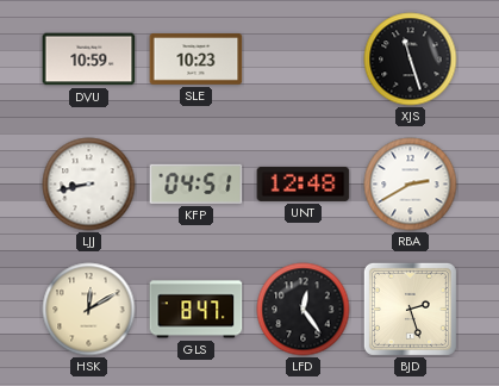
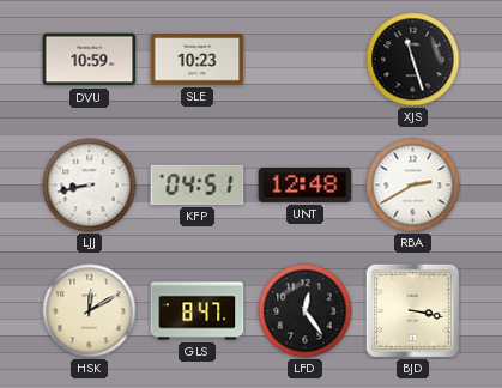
BJD: 2:27 -> 3:17
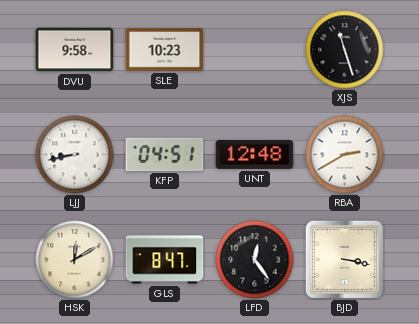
DVU: 10:59 -> 9:58
